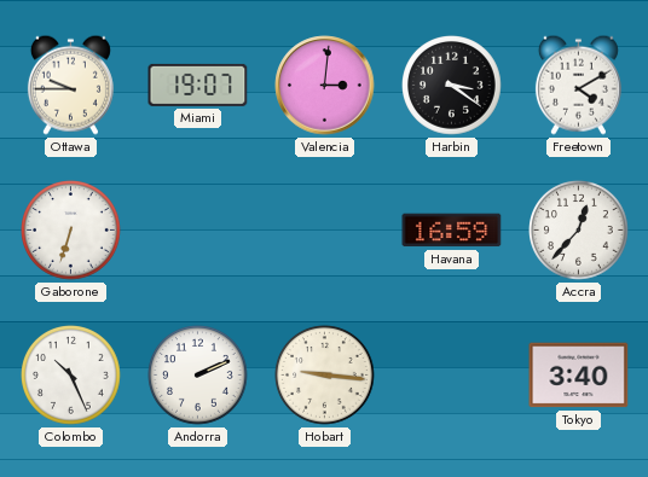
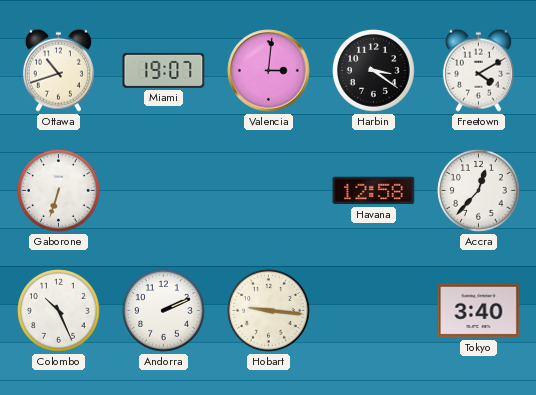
Ottawa: 9:45 -> 10:42
Havana: 16:59 -> 12:58
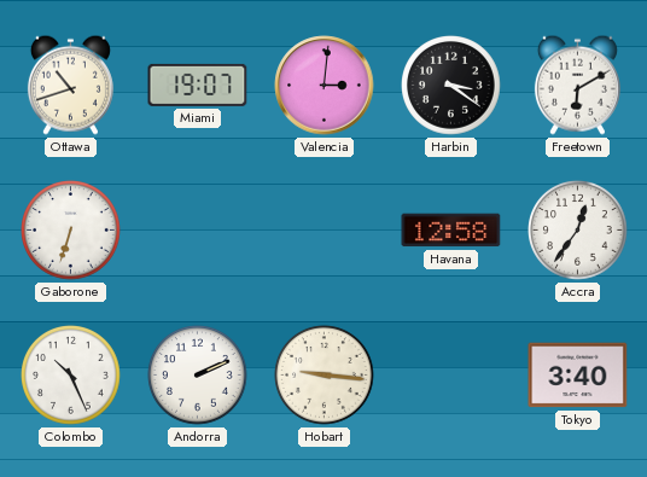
Freetown: 4:10 -> 6:10
Accra: 12:37 -> 12:36
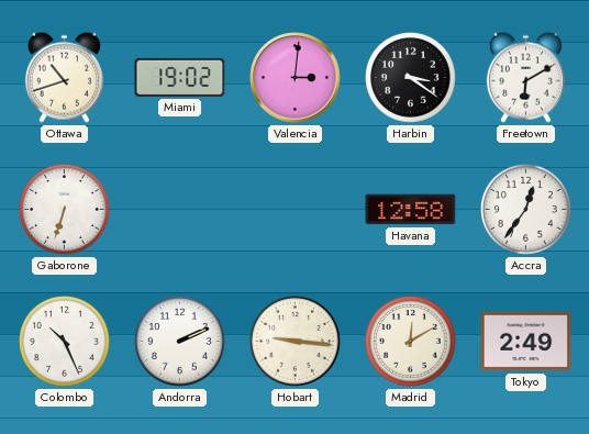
Miami: 19:07 -> 19:02
Madrid: none -> 12:10
Tokyo: 3:40 -> 2:49
